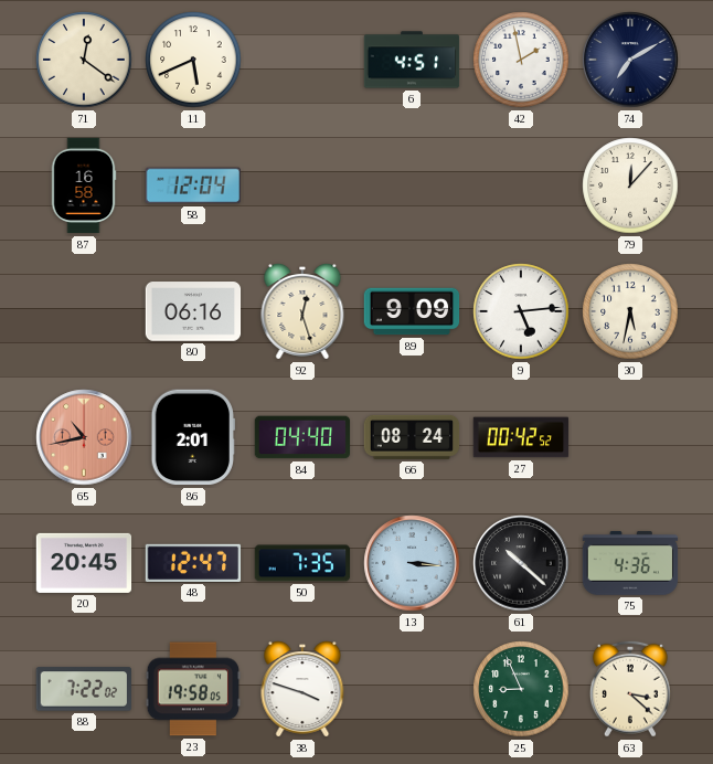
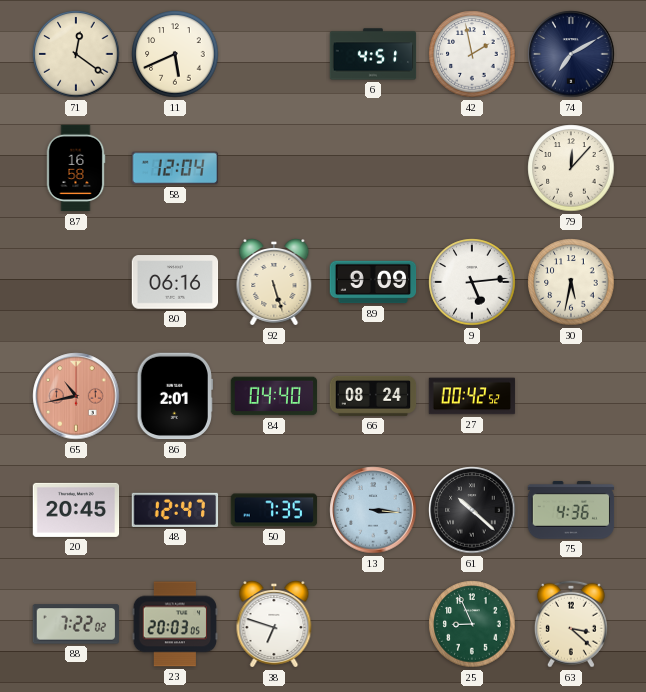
92: 12:27 -> 5:27
23: 19:58 -> 20:03
38: 3:48 -> 6:48
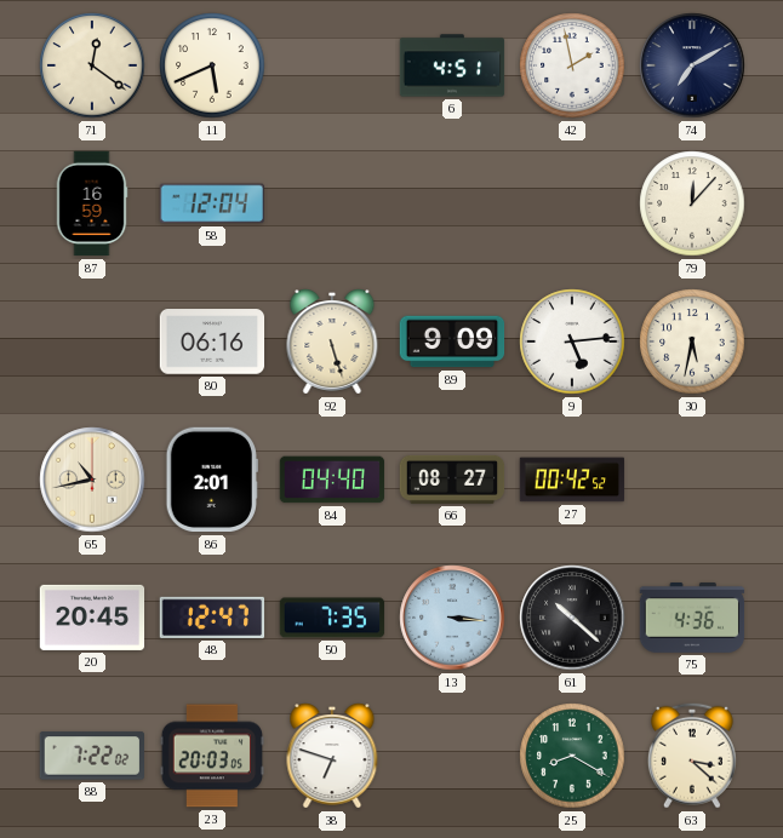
87: 16:58 -> 16:59
65 dial: salmon -> cream
66: 08:24 -> 08:27
25: 8:56 -> 8:20
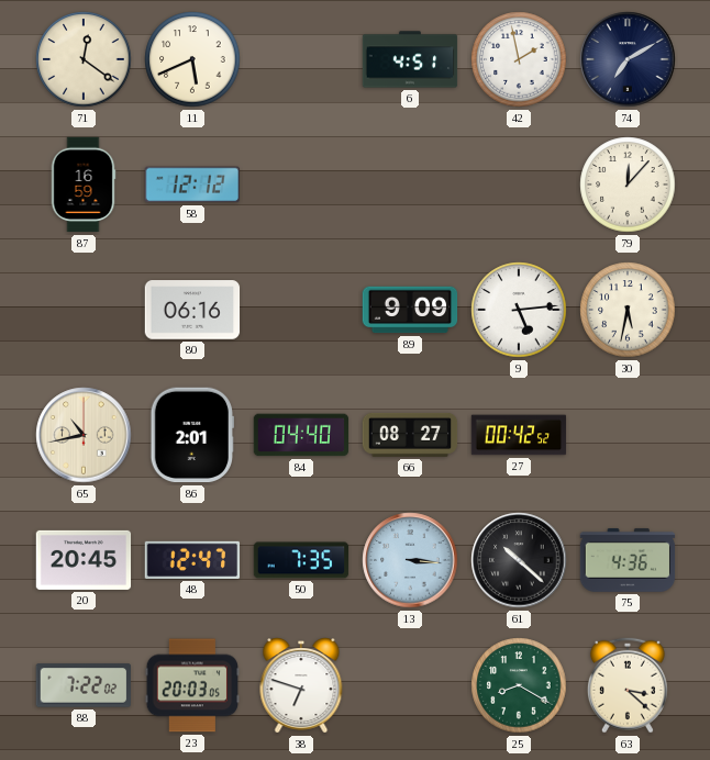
58: 12:04 -> 12:12
92: 5:27 -> none
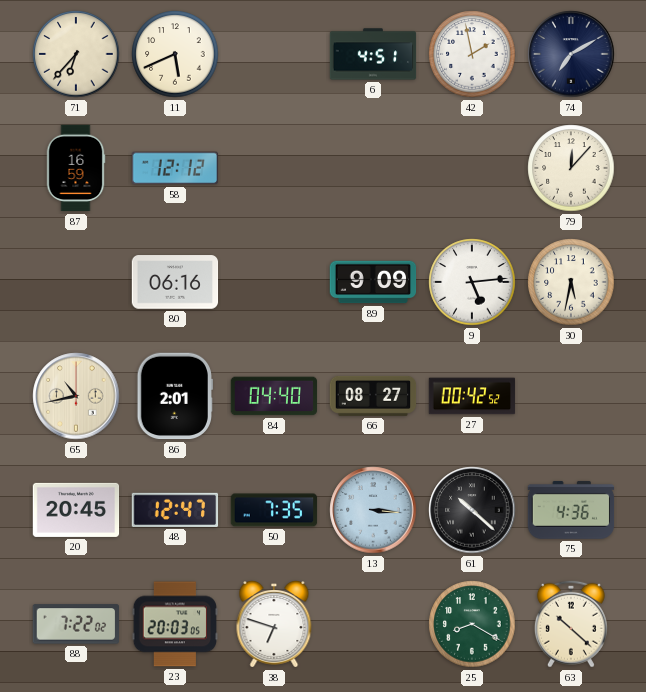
71: 12:21 -> 6:37
63: 3:22 -> 10:22
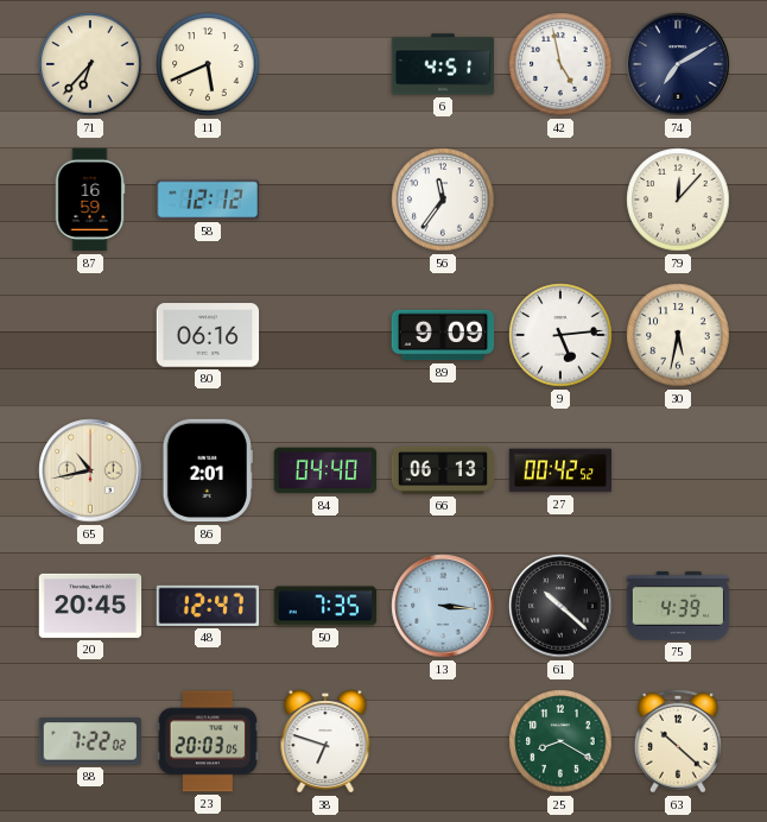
42: 1:58 -> 4:58
56: none -> 11:36
66: 08:27 -> 06:13
75: 4:36 -> 4:39
